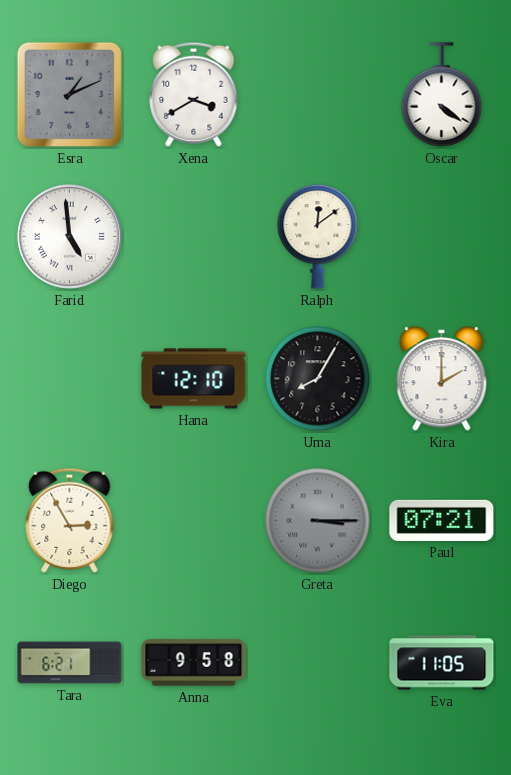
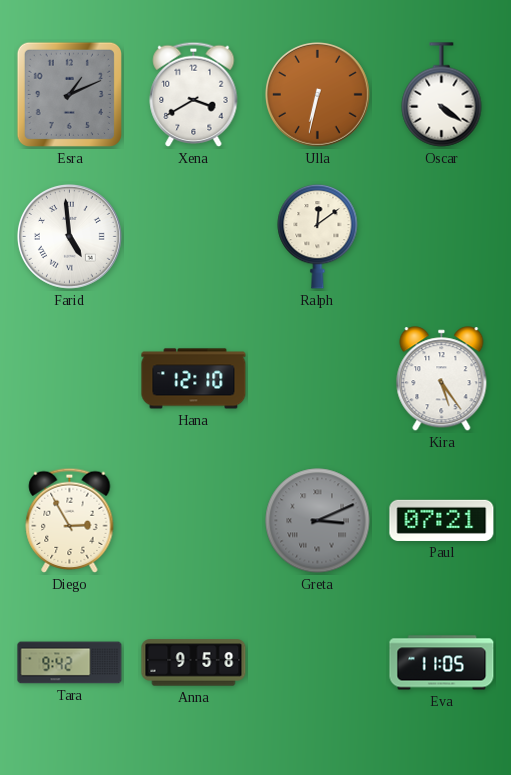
Ulla: none -> 6:32
Uma: 8:05 -> none
Kira: 2:00 -> 5:24
Greta: 3:15 -> 3:11
Tara: 6:21 -> 9:42
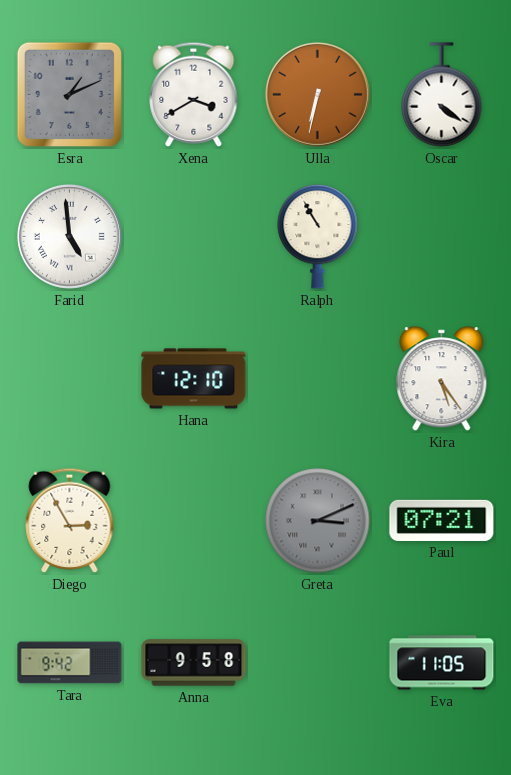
Ralph: 12:09 -> 10:55
